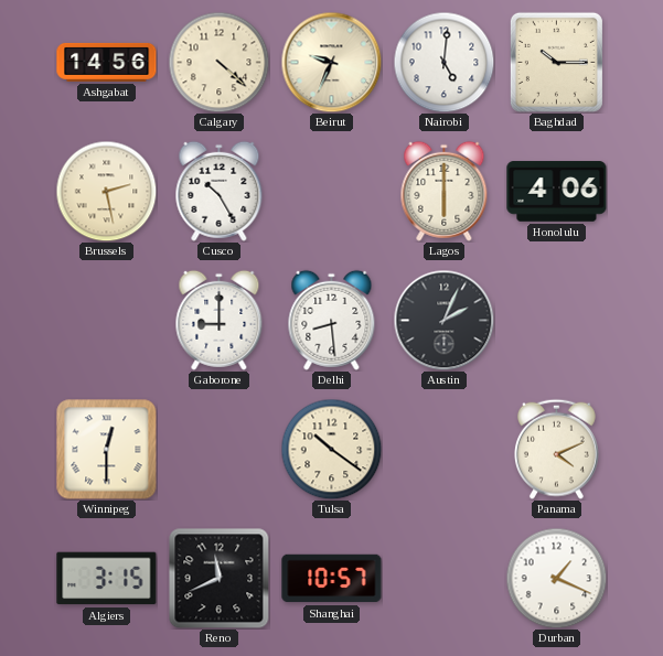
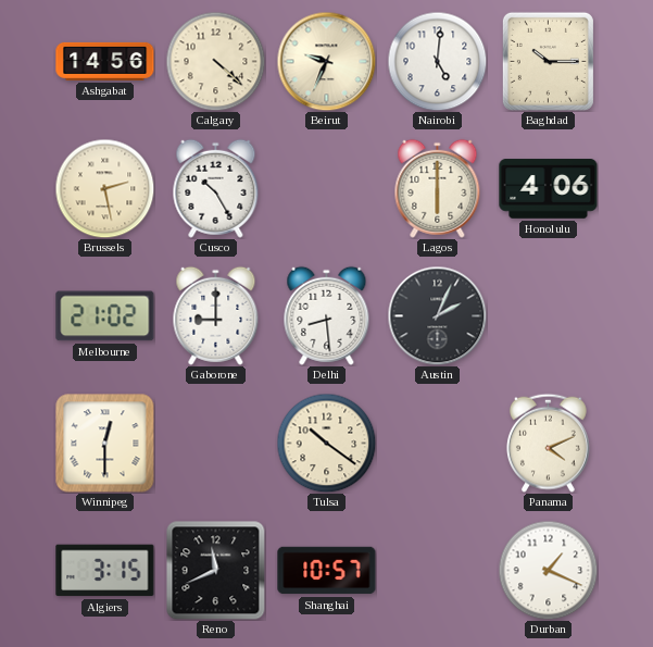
Melbourne: none -> 21:02
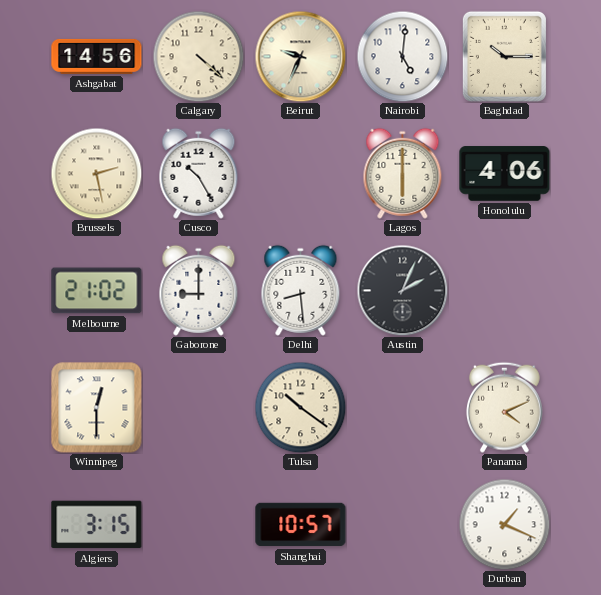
Reno: 11:41 -> none
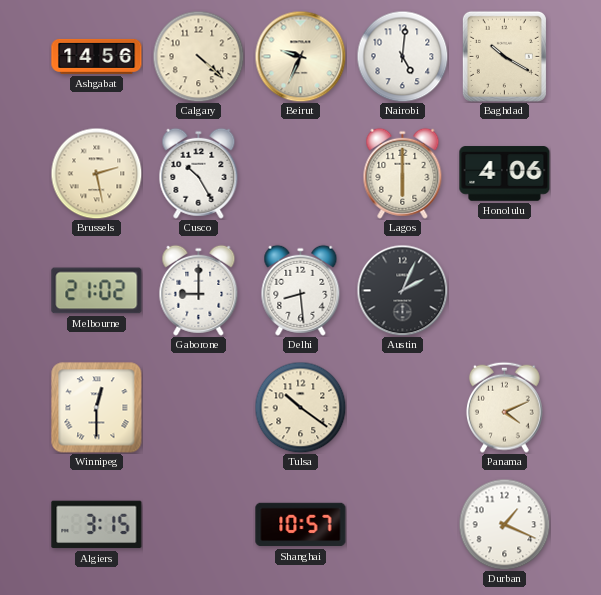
Baghdad: 10:15 -> 10:20
